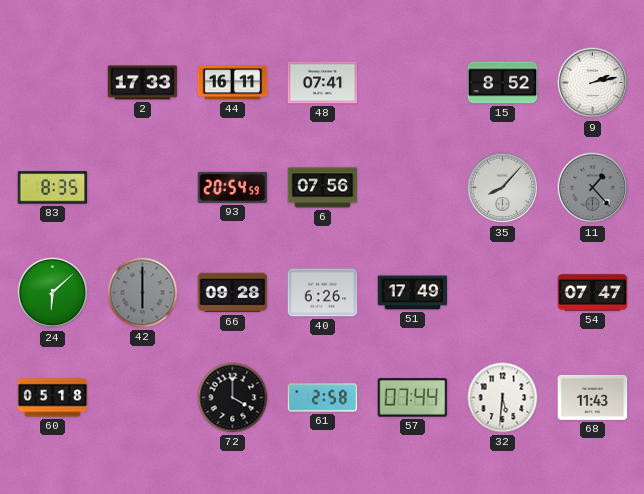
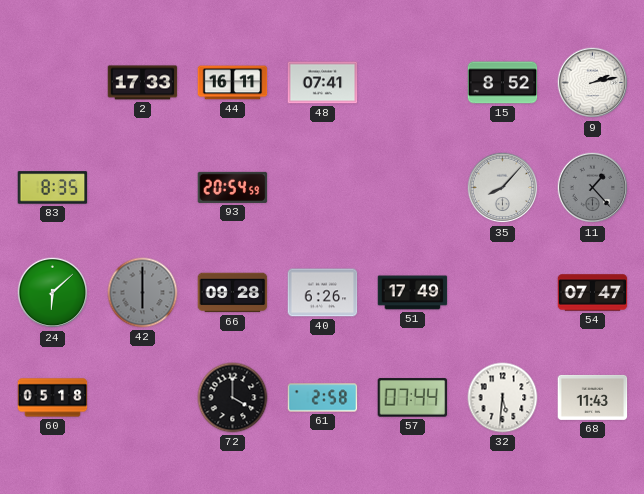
6: 07:56 -> none
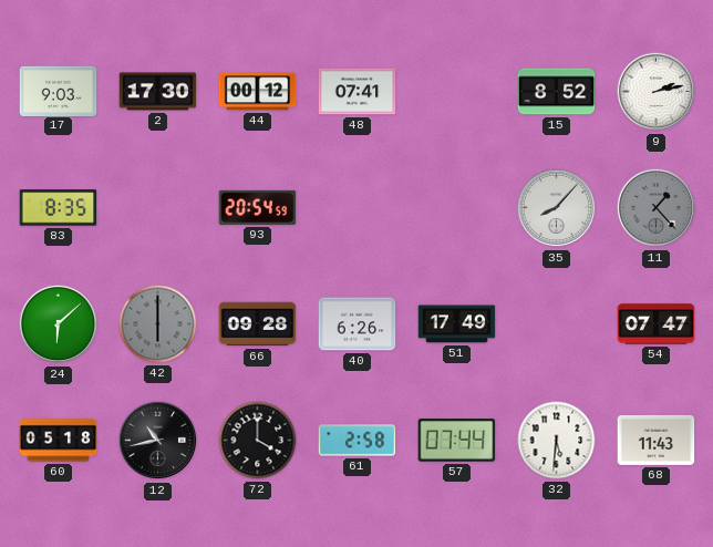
17: none -> 9:03
2: 17:33 -> 17:30
44: 16:11 -> 00:12
12: none -> 10:43
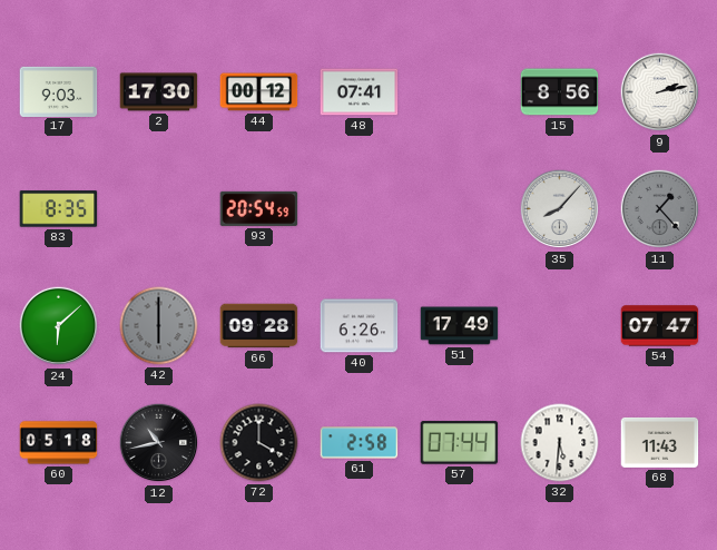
15: 8:52 -> 8:56
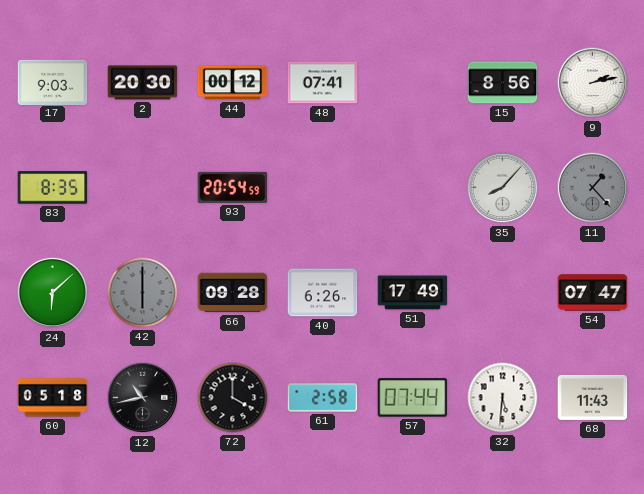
2: 17:30 -> 20:30
